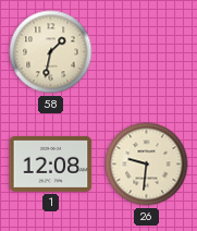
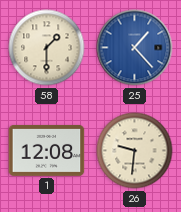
58: 1:32 -> 1:30
25: none -> 1:23
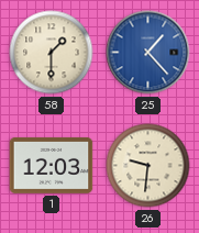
1: 12:08 -> 12:03
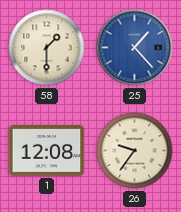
1: 12:03 -> 12:08
26: 9:31 -> 9:36
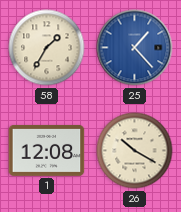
58: 1:30 -> 1:35
26: 9:36 -> 10:20
